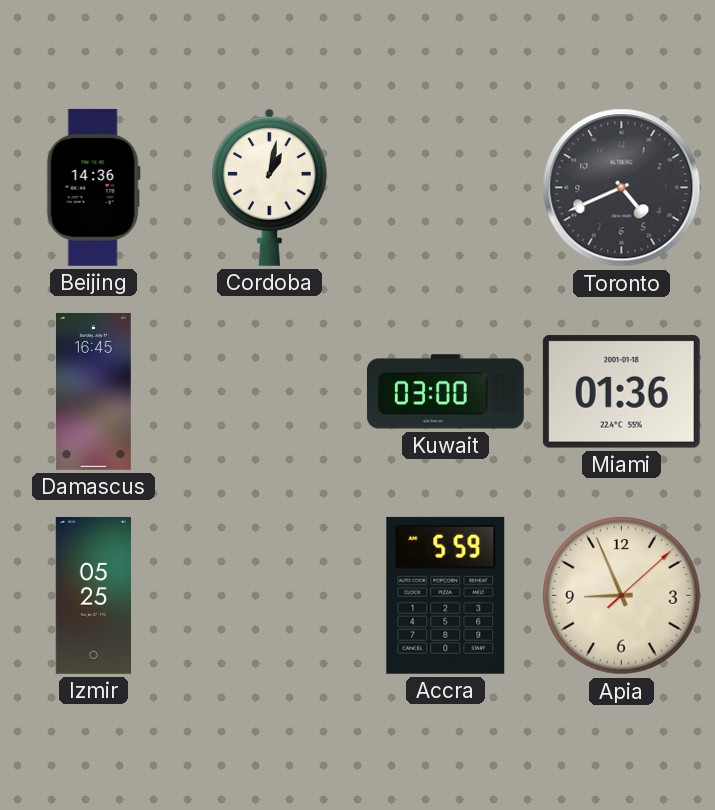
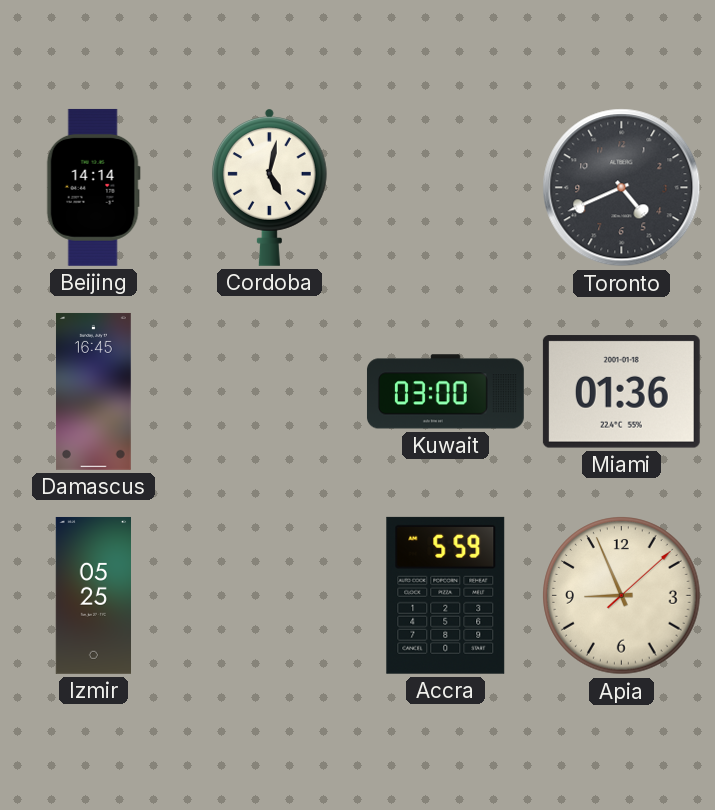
Beijing: 14:36 -> 14:14
Cordoba: 1:02 -> 5:02
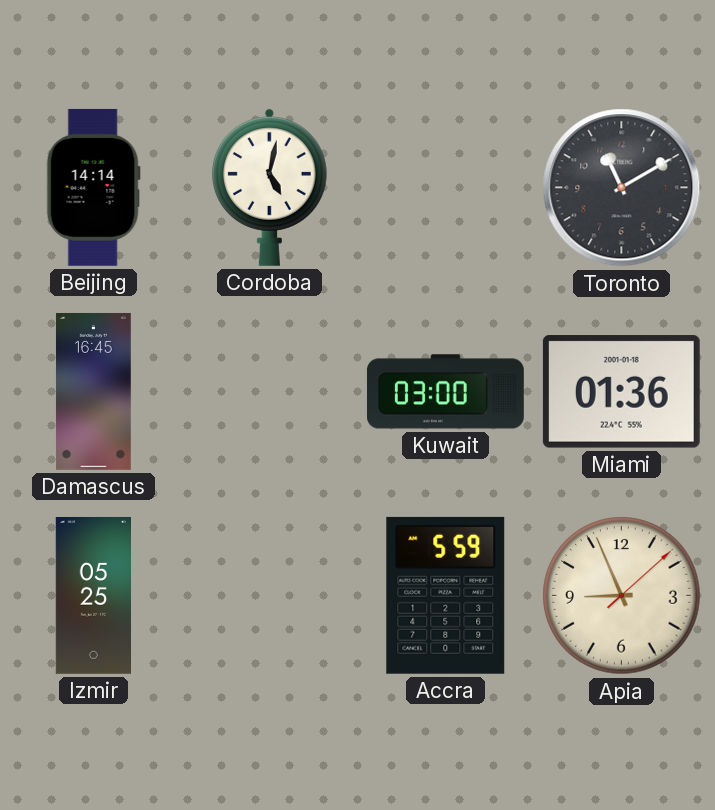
Toronto: 4:41 -> 11:10
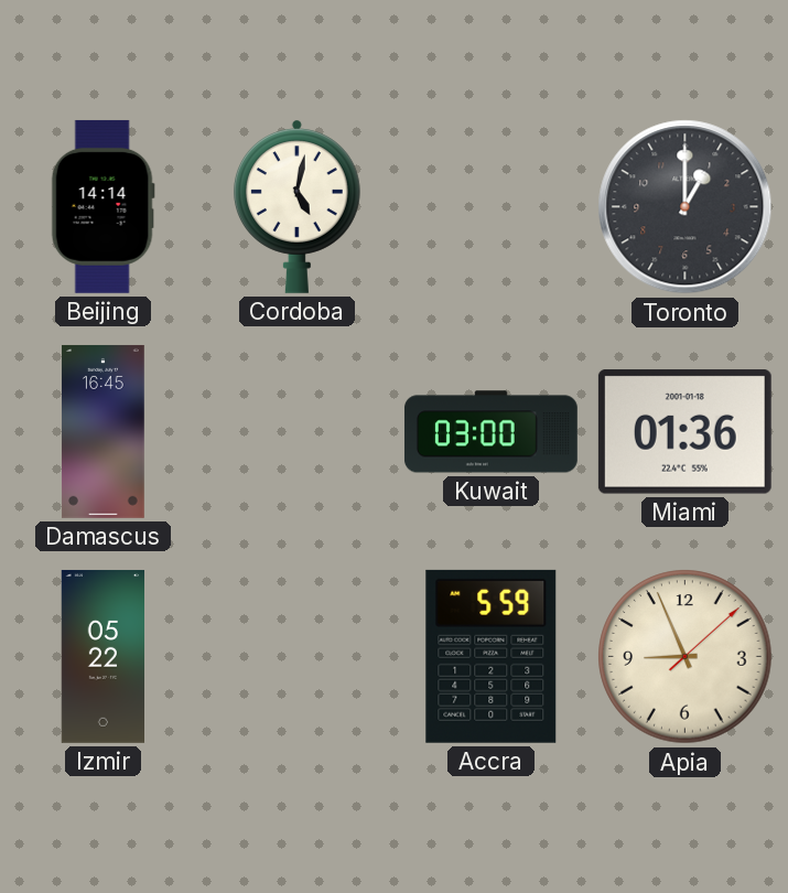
Toronto: 11:10 -> 1:00
Izmir: 05:25 -> 05:22
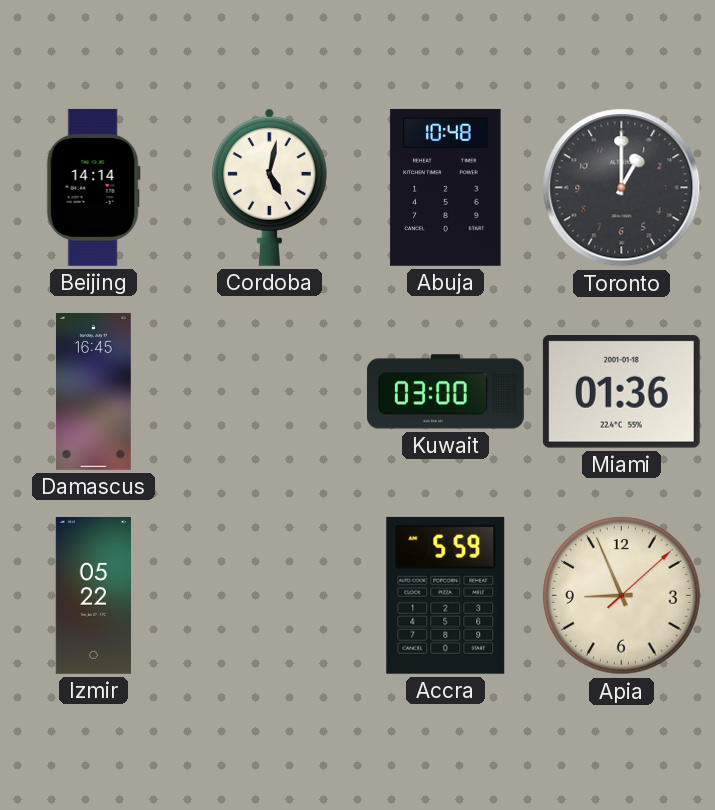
Abuja: none -> 10:48
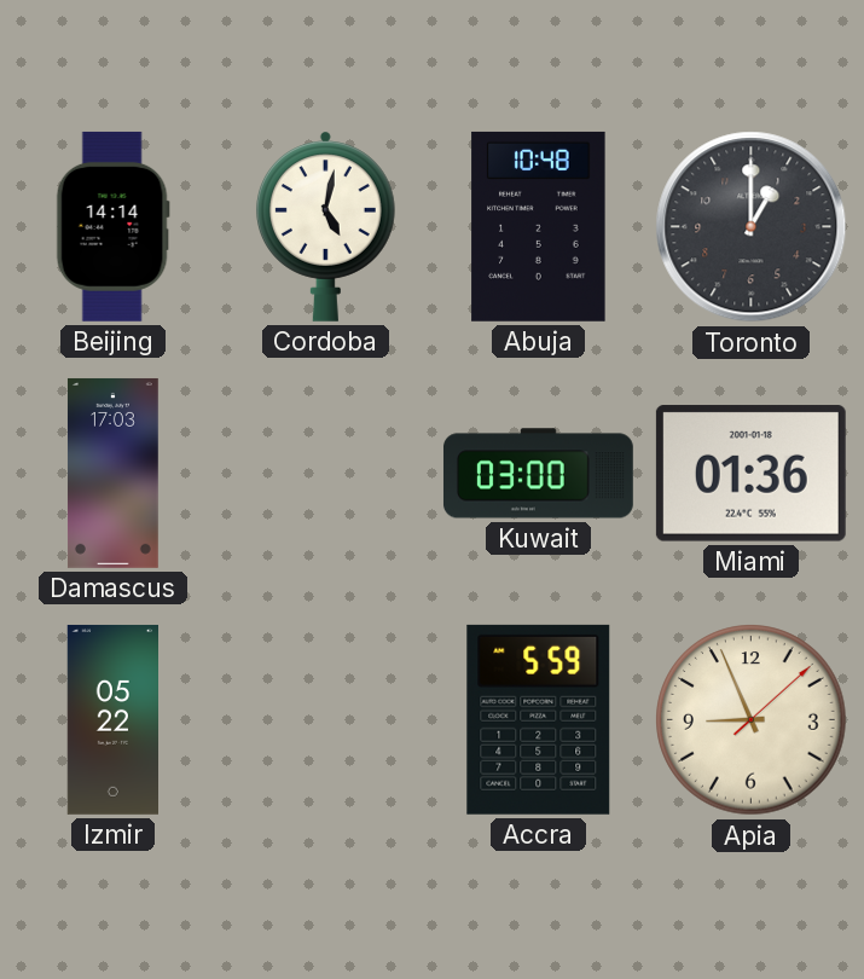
Damascus: 16:45 -> 17:03
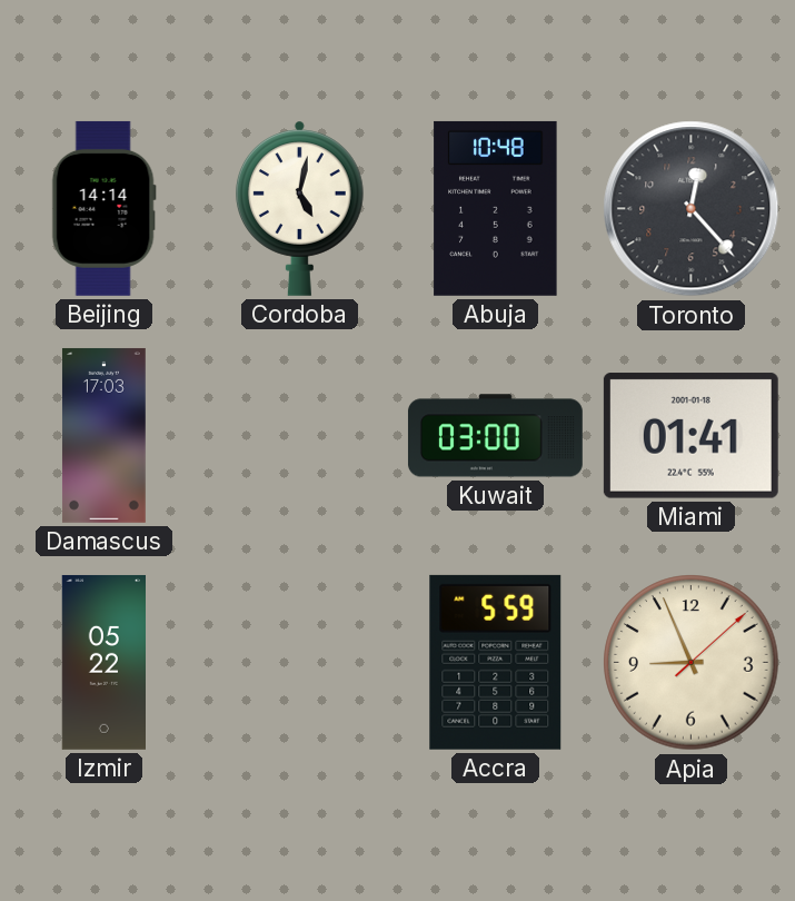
Toronto: 1:00 -> 12:23
Miami: 01:36 -> 01:41
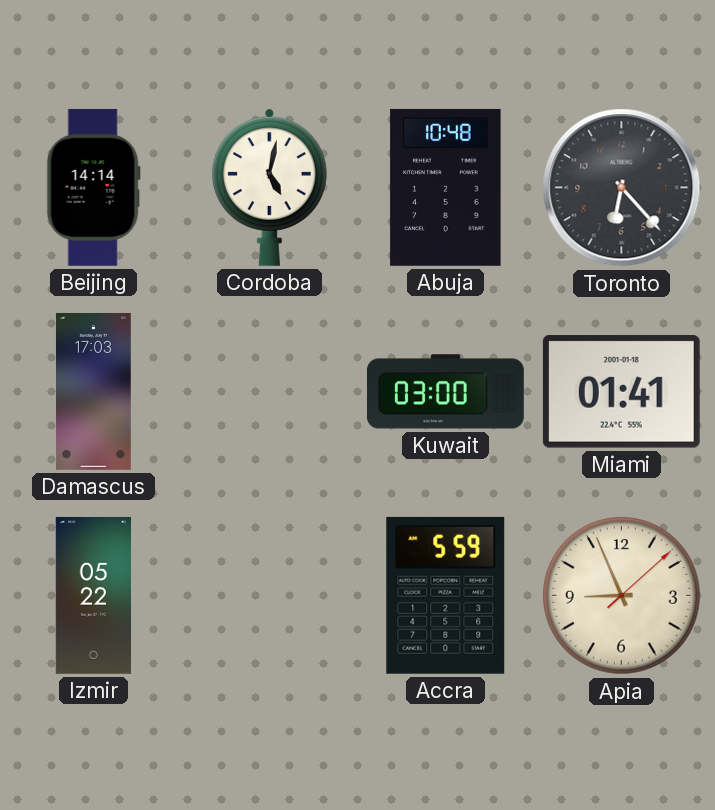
Toronto: 12:23 -> 6:23
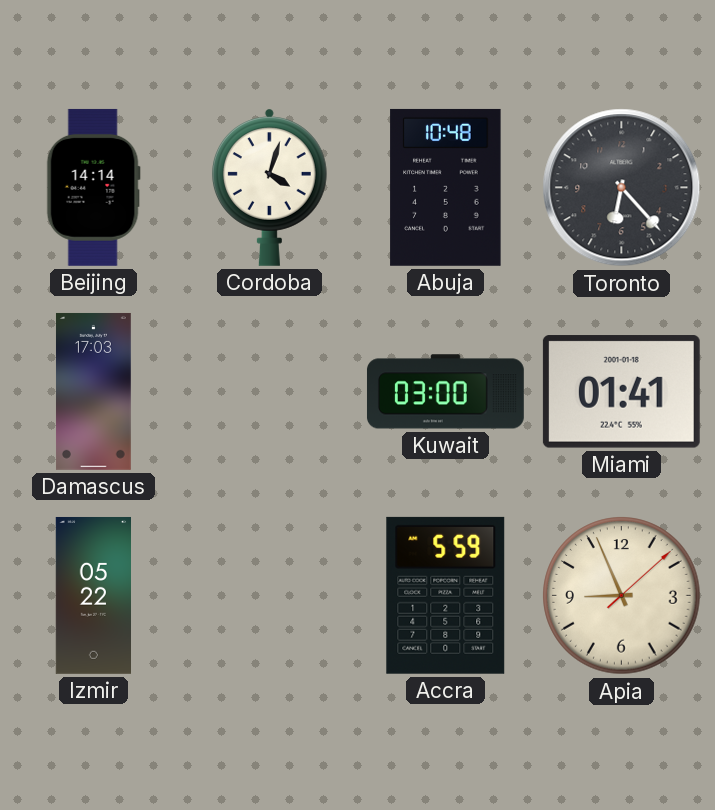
Cordoba: 5:02 -> 4:03
